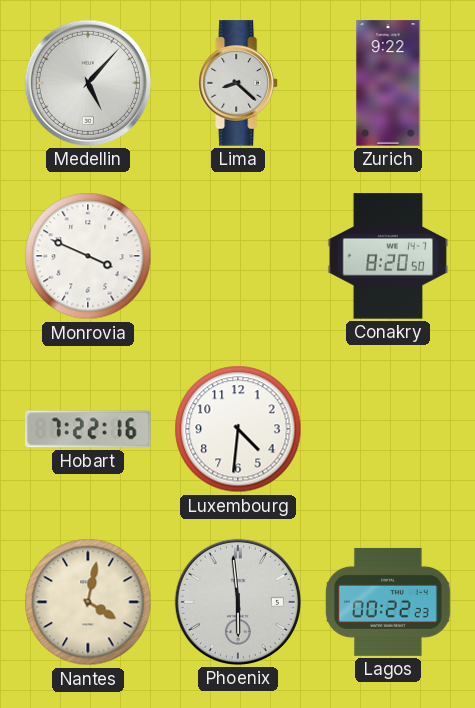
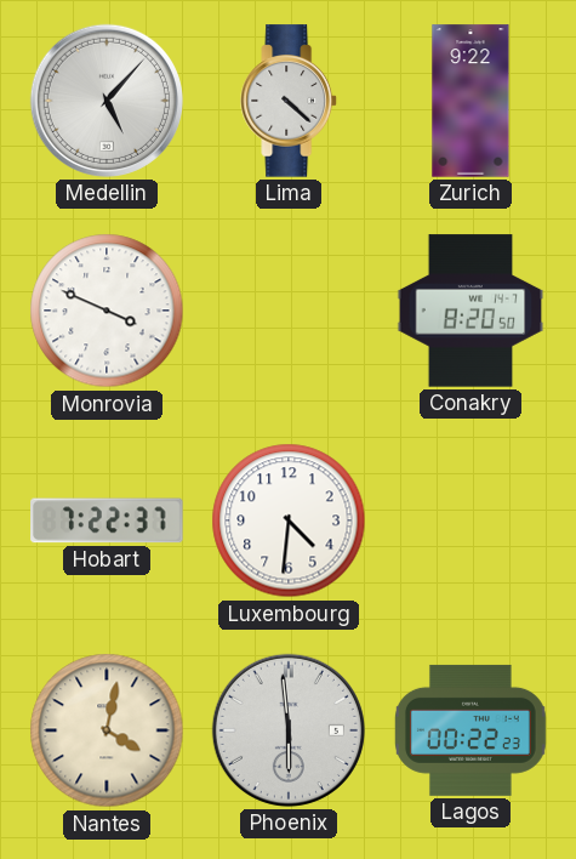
Lima: 8:22 -> 4:22
Hobart: 7:22:16 -> 7:22:37
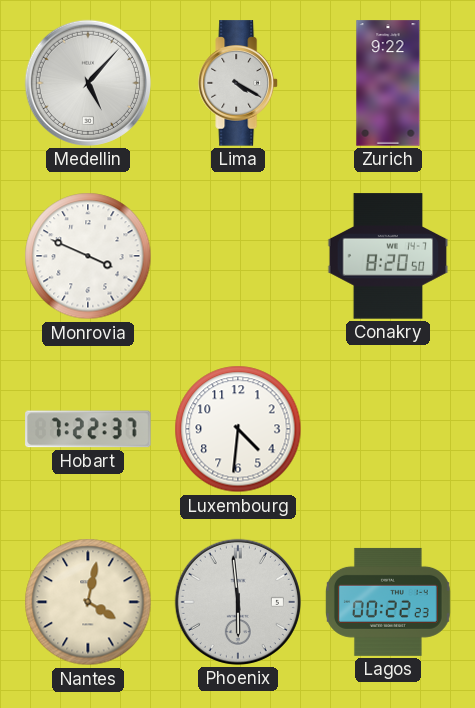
Lima: 4:22 -> 4:20
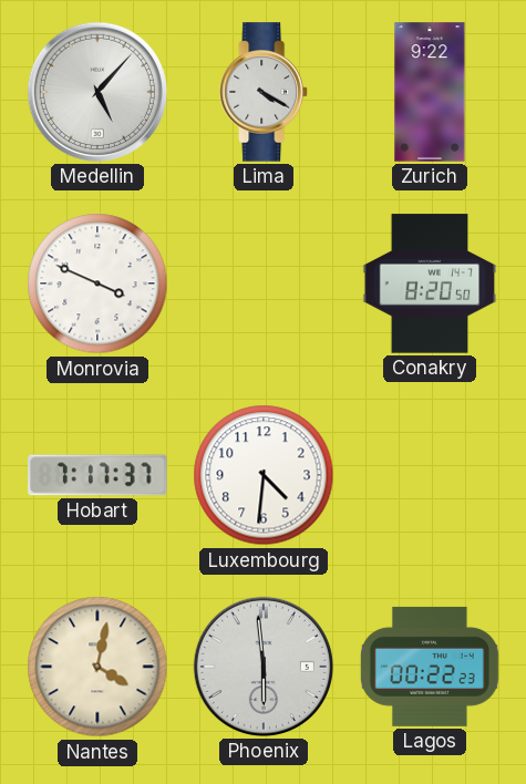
Hobart: 7:22 -> 7:17
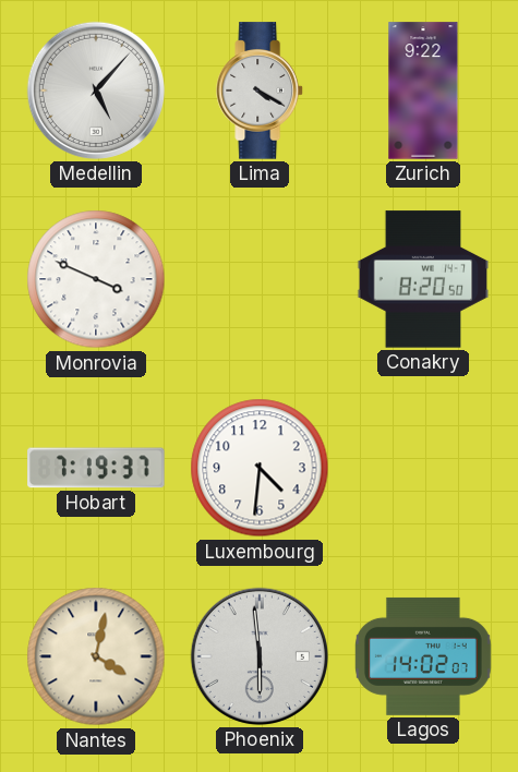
Hobart: 7:17 -> 7:19
Lagos: 00:22 -> 14:02
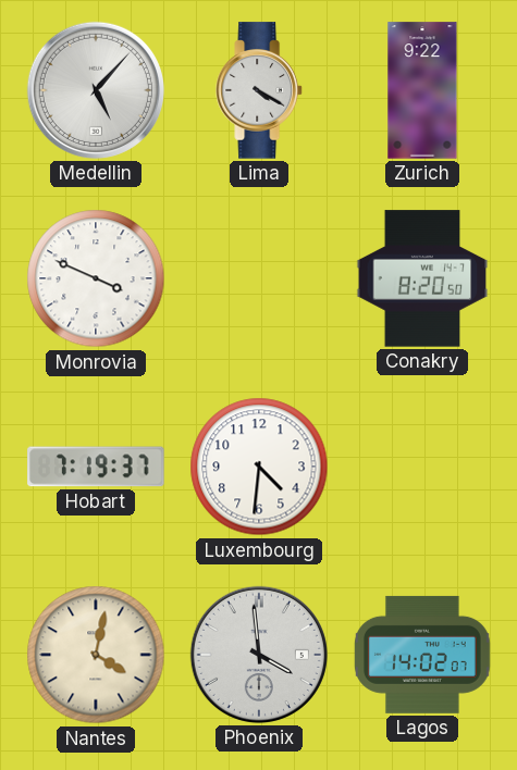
Phoenix: 5:59 -> 3:59
